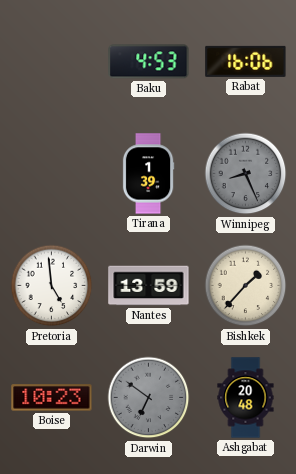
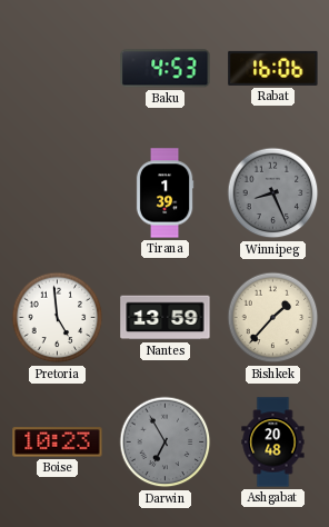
Darwin: 6:51 -> 6:55
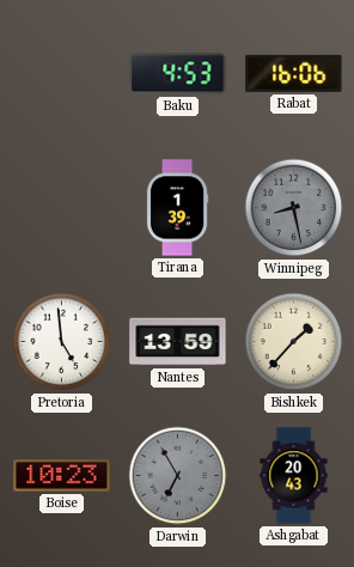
Winnipeg: 8:26 -> 8:28
Ashgabat: 20:48 -> 20:43
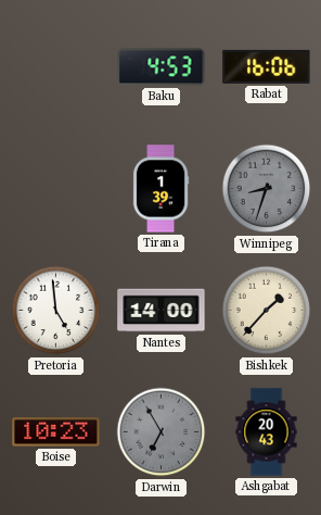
Winnipeg: 8:28 -> 8:33
Nantes: 13:59 -> 14:00
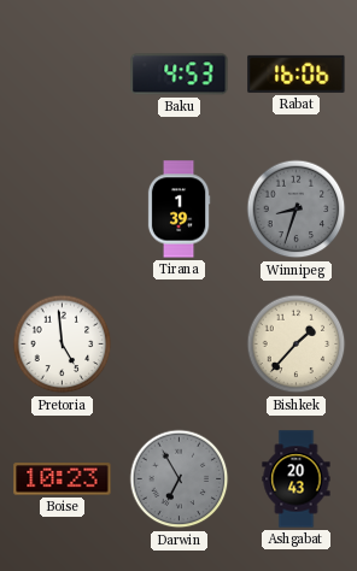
Nantes: 14:00 -> none
